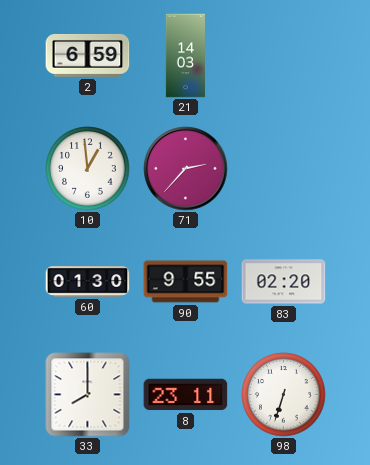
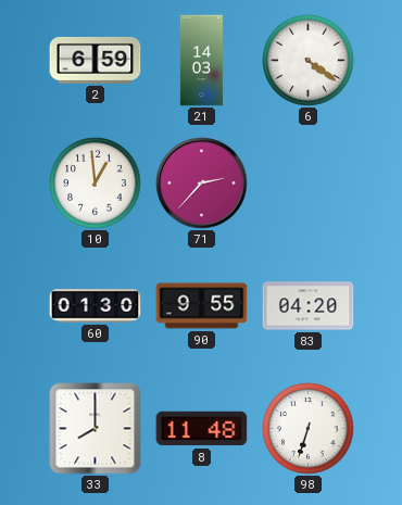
6: none -> 4:21
83: 02:20 -> 04:20
8: 23:11 -> 11:48
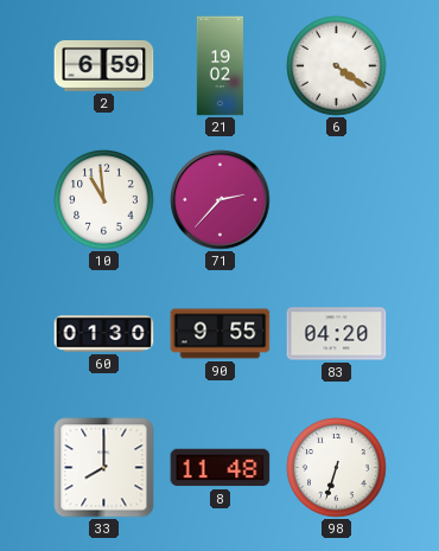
21: 14:03 -> 19:02
10: 12:59 -> 10:59
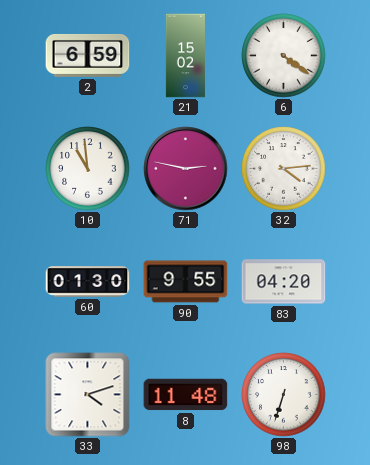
21: 19:02 -> 15:02
71: 2:37 -> 2:47
32: none -> 4:14
33: 8:00 -> 4:12
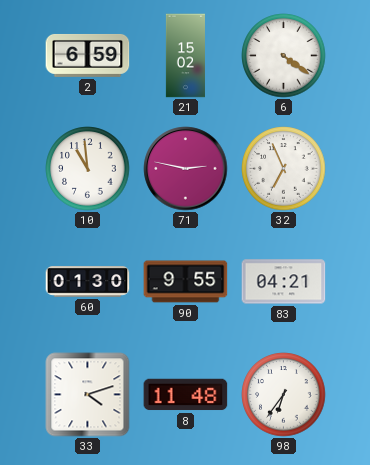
32: 4:14 -> 6:56
83: 04:20 -> 04:21
98: 6:33 -> 6:36
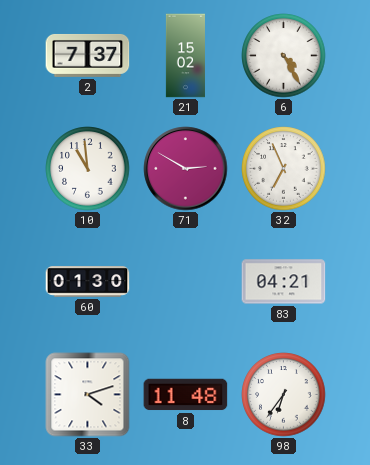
2: 6:59 -> 7:37
6: 4:21 -> 4:25
71: 2:47 -> 2:50
90: 9:55 -> none
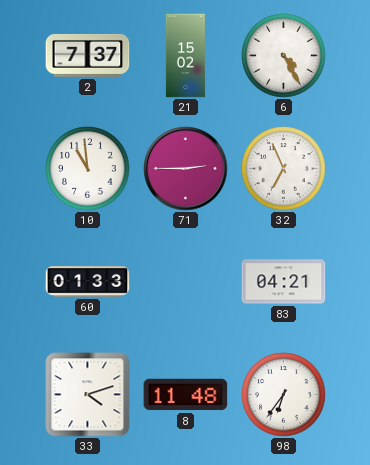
71: 2:50 -> 2:45
60: 01:30 -> 01:33
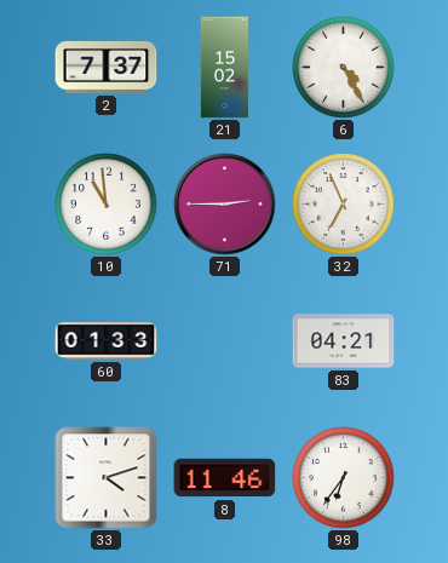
8: 11:48 -> 11:46
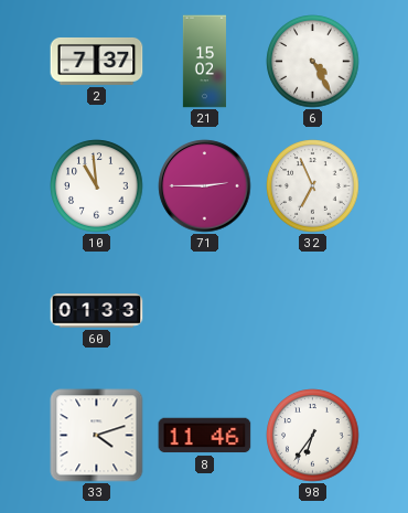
83: 04:21 -> none
